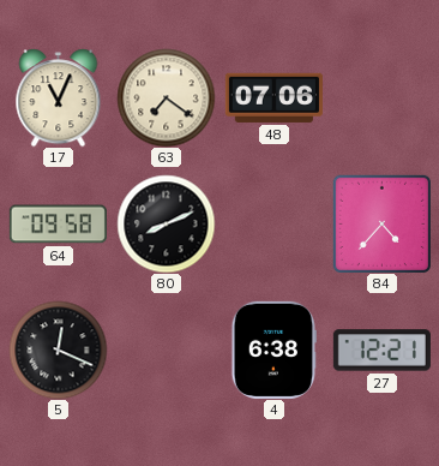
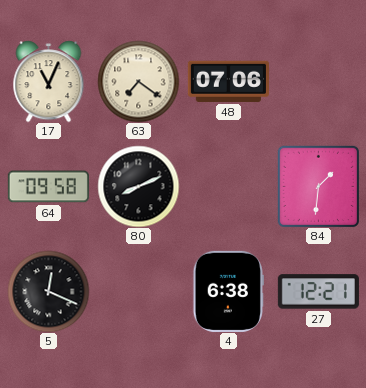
84: 4:37 -> 1:31
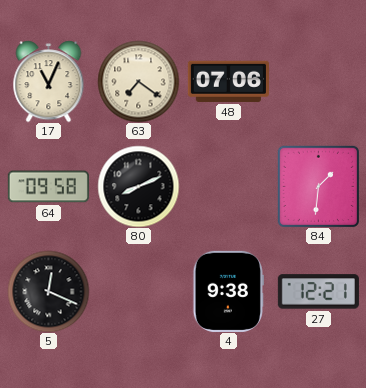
4: 6:38 -> 9:38
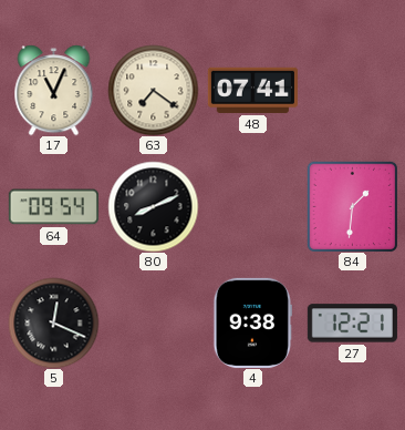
48: 07:06 -> 07:41
64: 09:58 -> 09:54
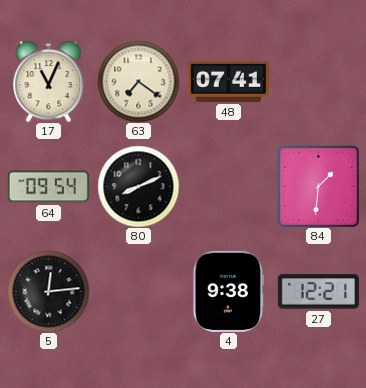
5: 12:19 -> 12:14
